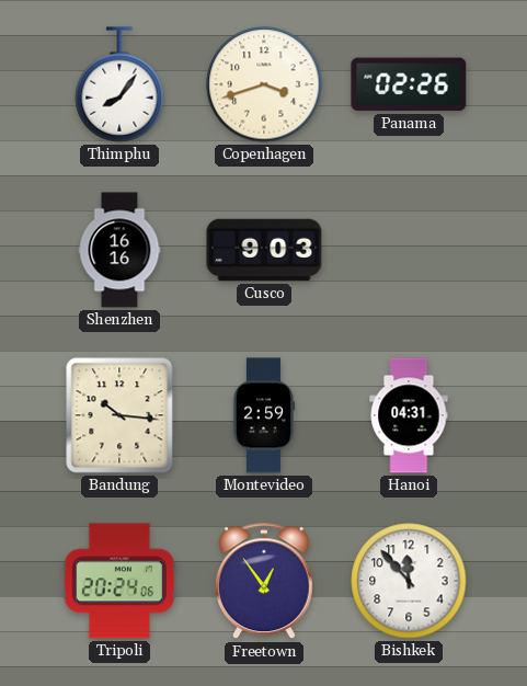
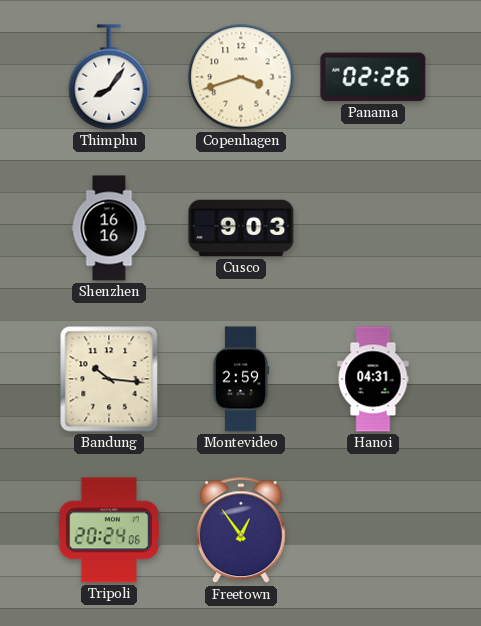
Bishkek: 11:53 -> none
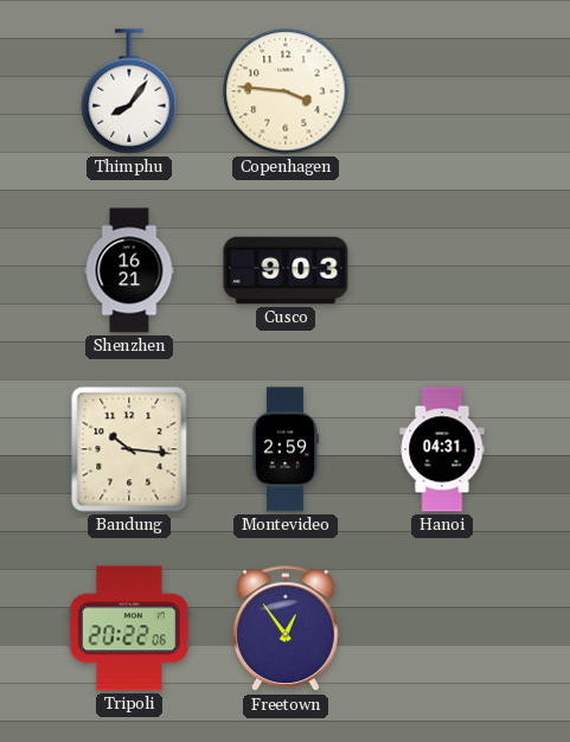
Copenhagen: 3:42 -> 3:46
Panama: 02:26 -> none
Shenzhen: 16:16 -> 16:21
Tripoli: 20:24 -> 20:22
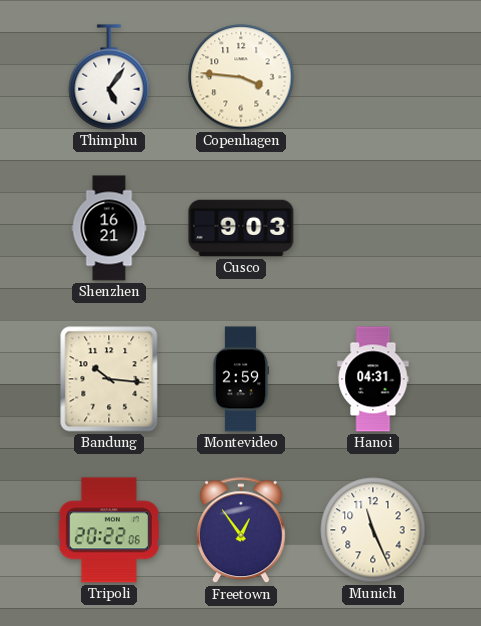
Thimphu: 8:06 -> 5:06
Munich: none -> 11:26
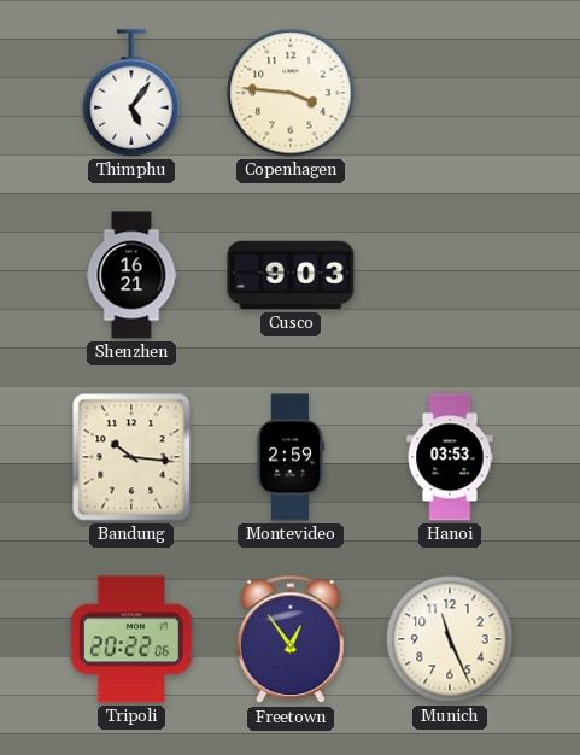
Hanoi: 04:31 -> 03:53
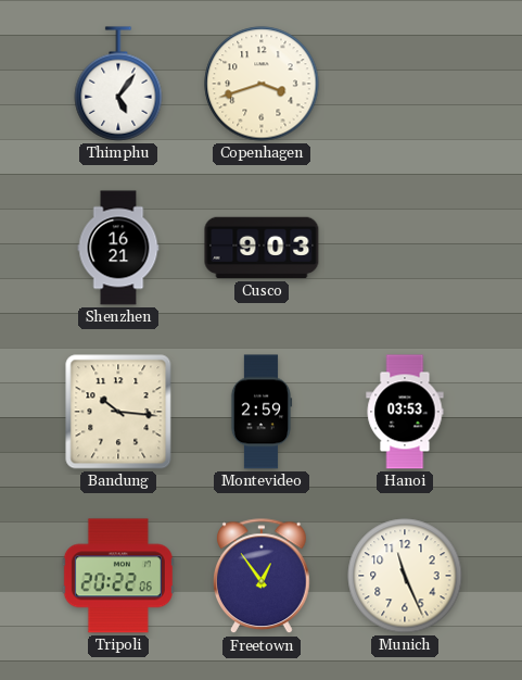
Copenhagen: 3:46 -> 3:42
